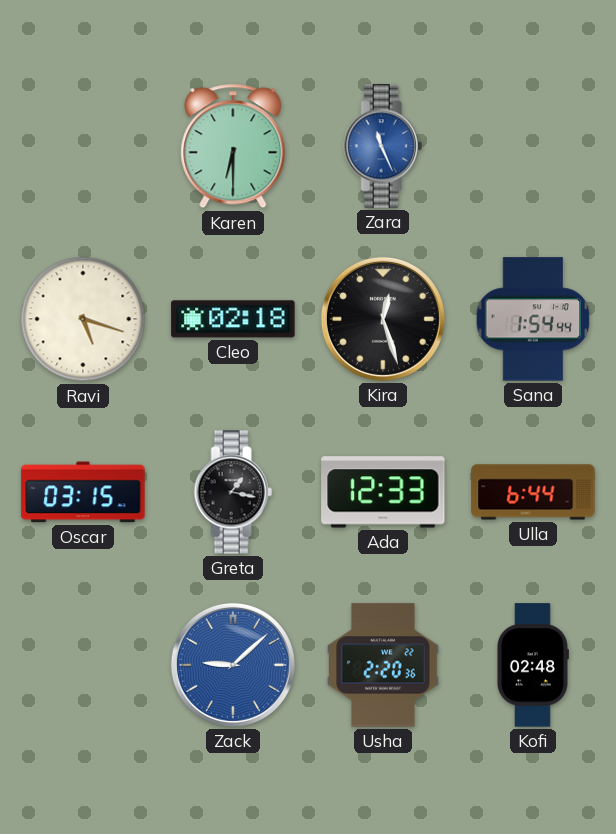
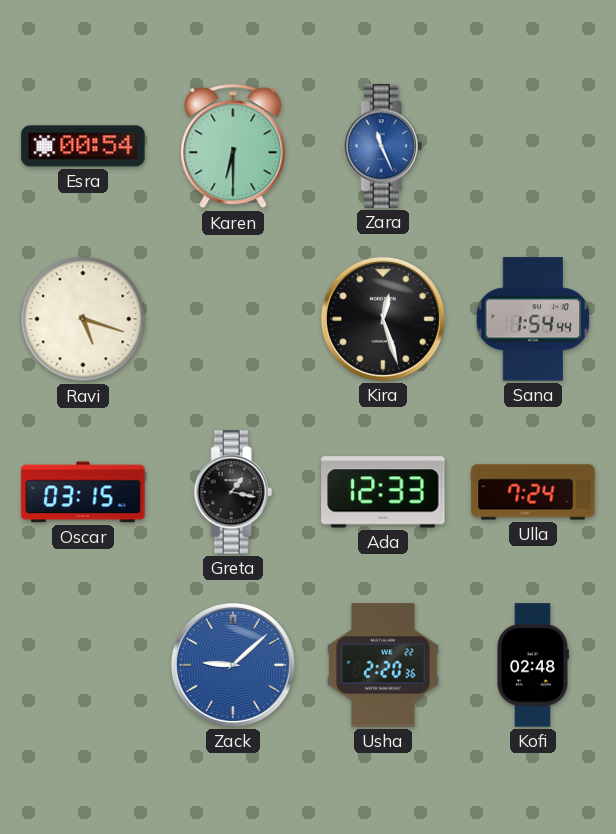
Esra: none -> 00:54
Cleo: 02:18 -> none
Ulla: 6:44 -> 7:24
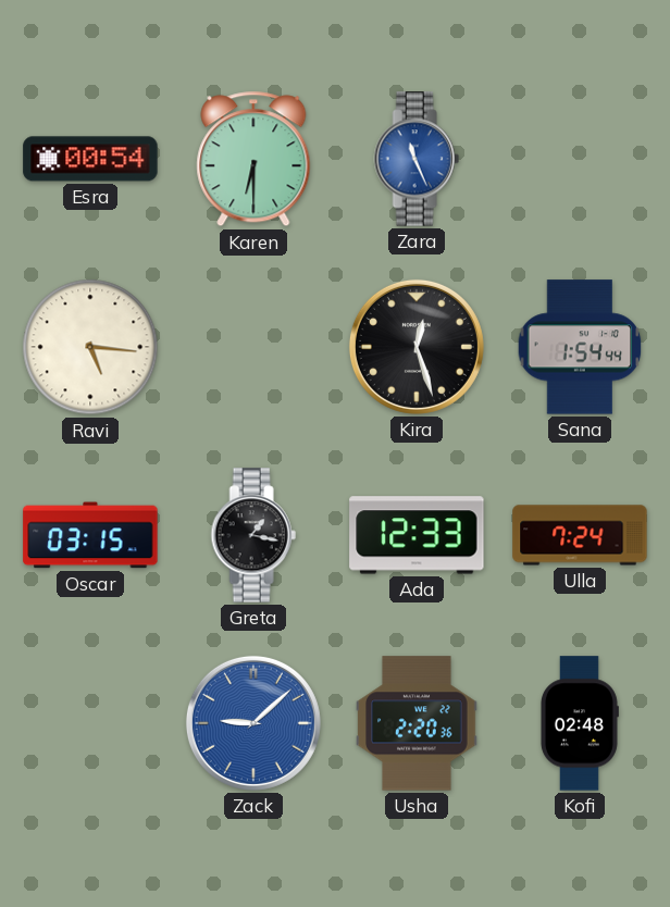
Ravi: 5:18 -> 5:16
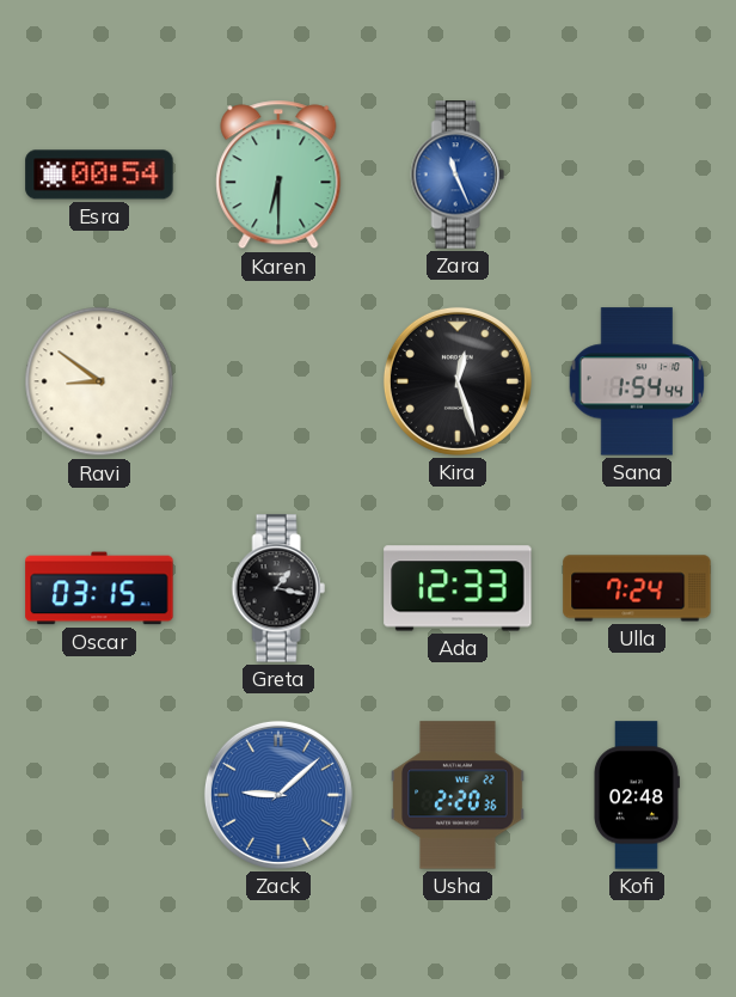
Ravi: 5:16 -> 8:51
